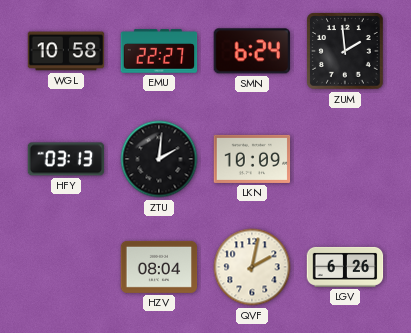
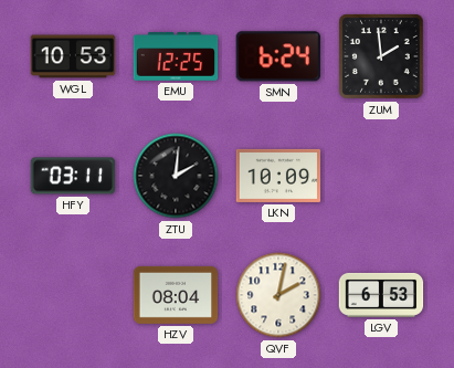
WGL: 10:58 -> 10:53
EMU: 22:27 -> 12:25
HFY: 03:13 -> 03:11
LGV: 6:26 -> 6:53
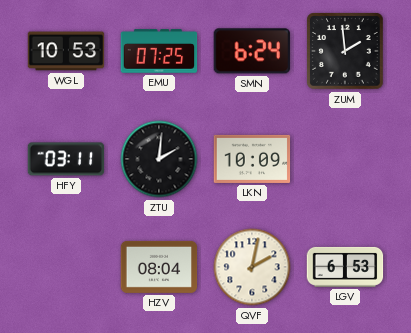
EMU: 12:25 -> 07:25
